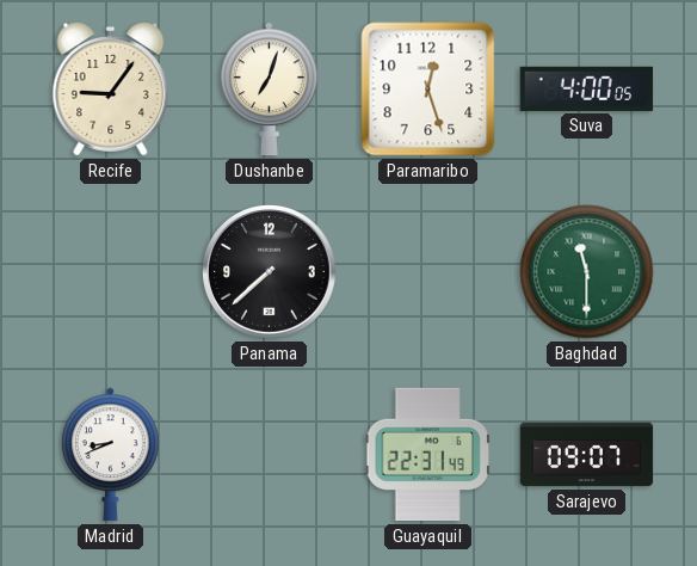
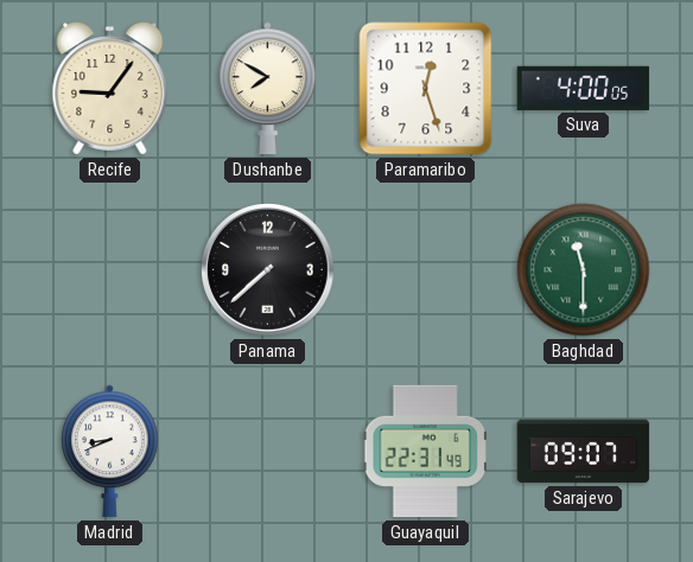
Dushanbe: 7:03 -> 7:50
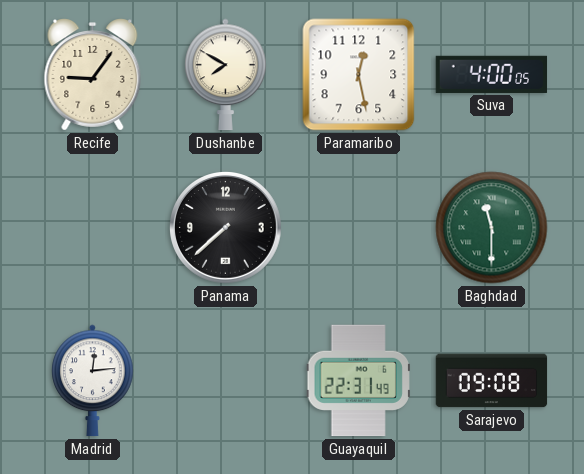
Paramaribo: 12:27 -> 12:28
Madrid: 8:41 -> 12:14
Sarajevo: 09:07 -> 09:08
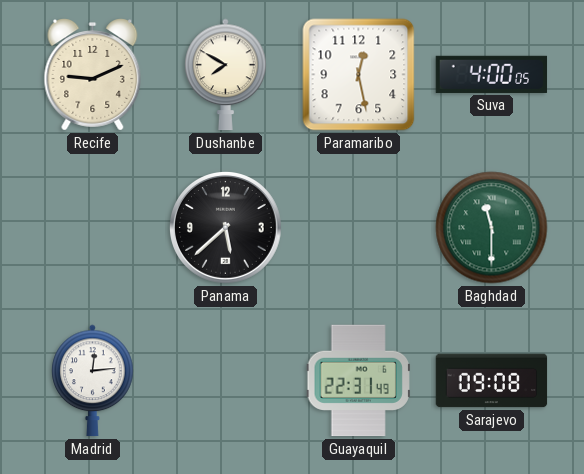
Recife: 9:06 -> 9:11
Panama: 7:38 -> 5:38
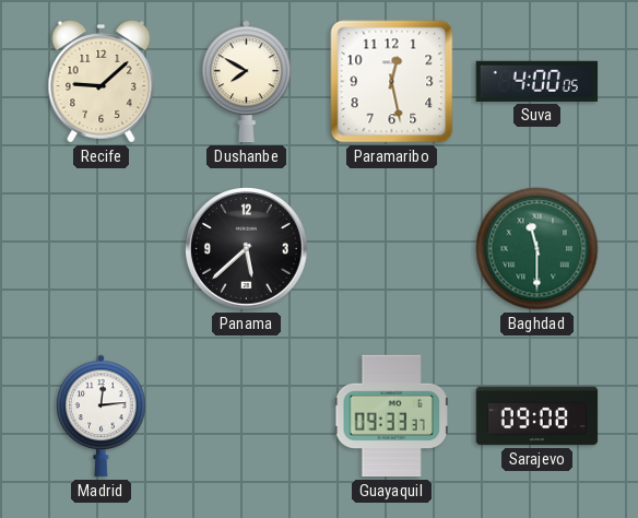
Recife: 9:11 -> 9:08
Guayaquil: 22:31 -> 09:33
